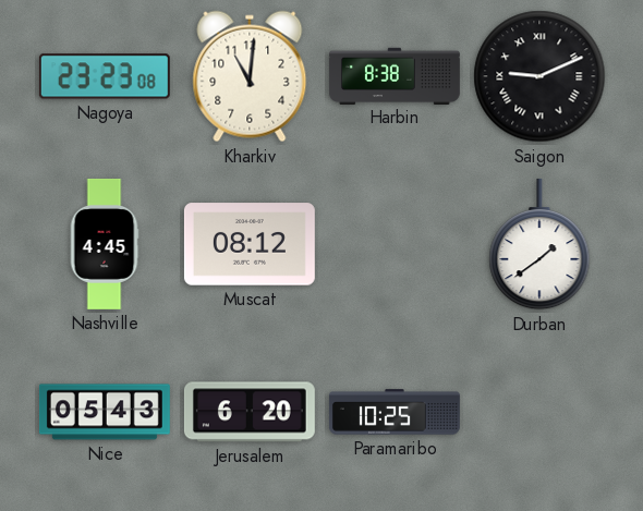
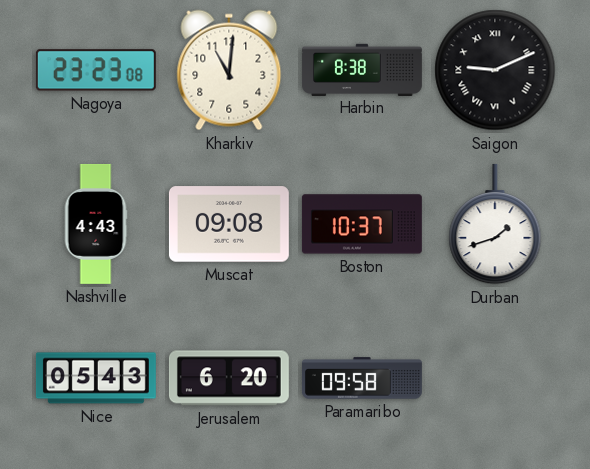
Nashville: 4:45 -> 4:43
Muscat: 08:12 -> 09:08
Boston: none -> 10:37
Durban: 1:39 -> 1:42
Paramaribo: 10:25 -> 09:58
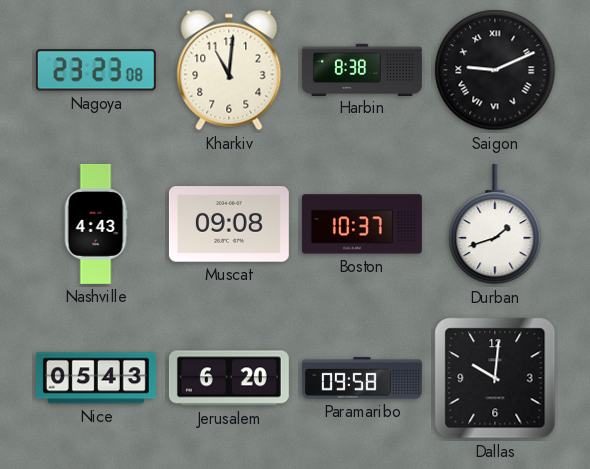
Dallas: none -> 10:01
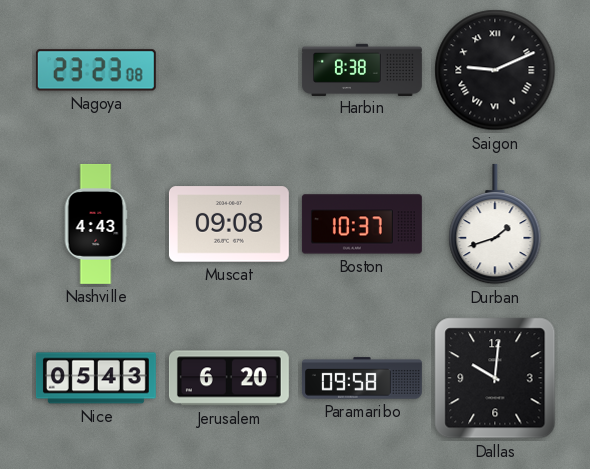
Kharkiv: 11:01 -> none
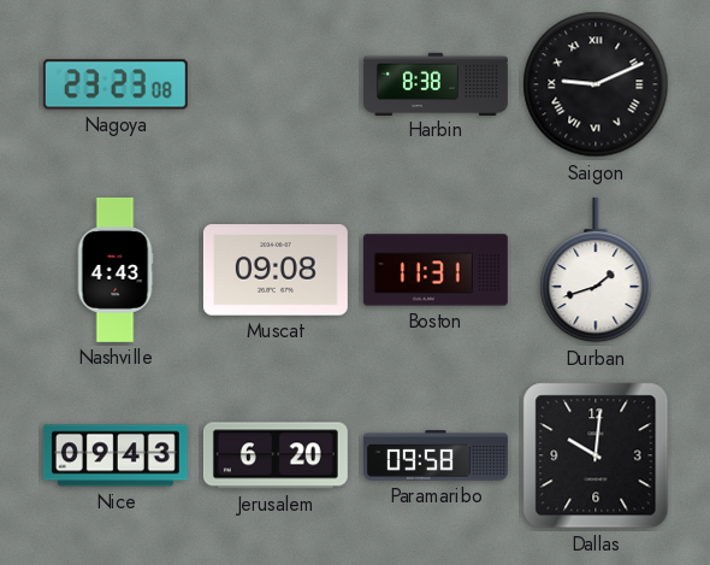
Boston: 10:37 -> 11:31
Nice: 05:43 -> 09:43
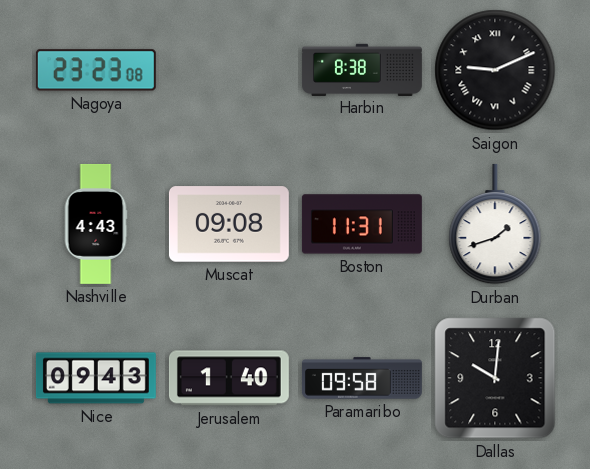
Jerusalem: 6:20 -> 1:40
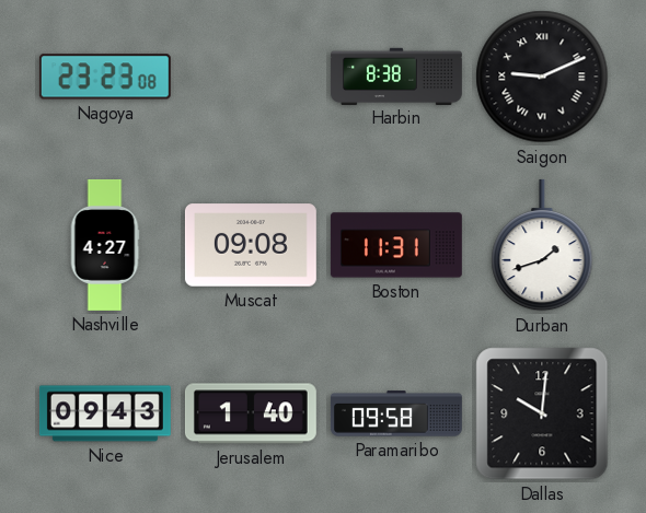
Nashville: 4:43 -> 4:27
